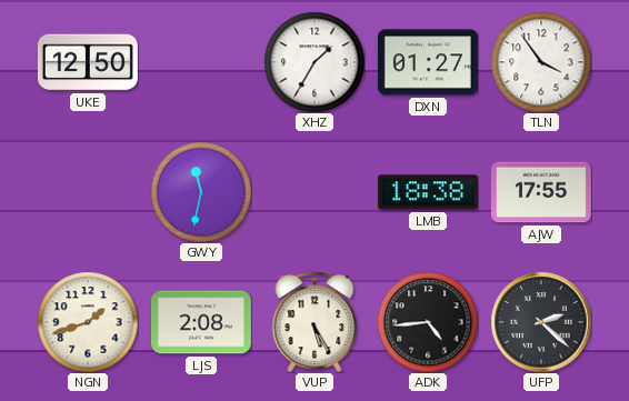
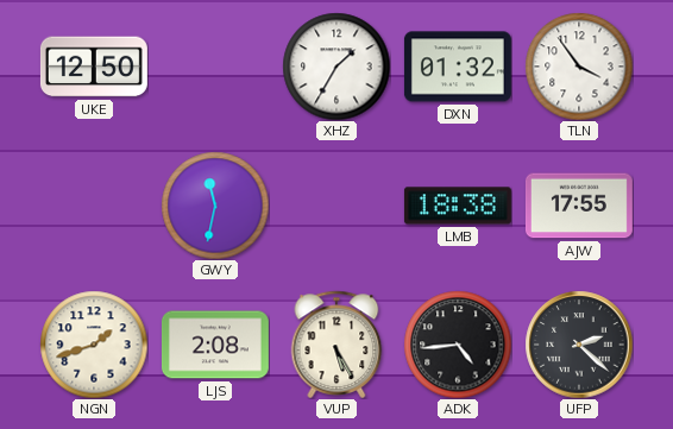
DXN: 01:27 -> 01:32
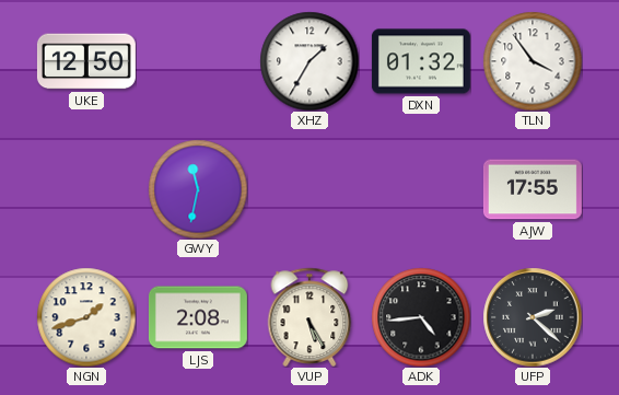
LMB: 18:38 -> none
